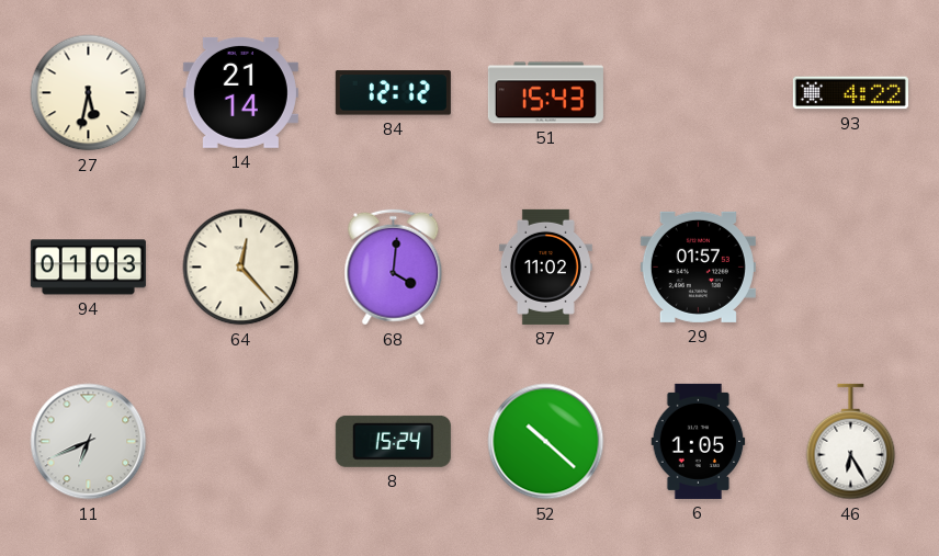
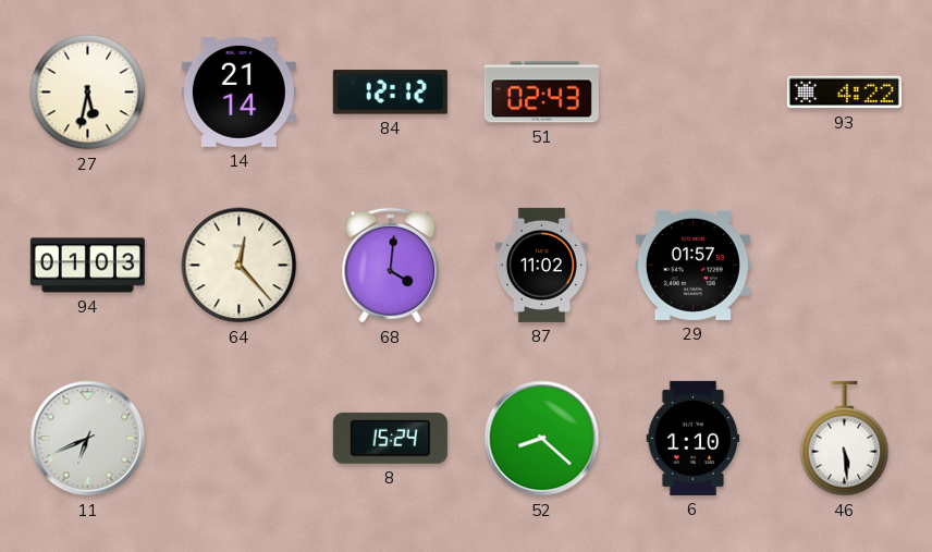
51: 15:43 -> 02:43
52: 10:22 -> 8:22
6: 1:05 -> 1:10
46: 6:25 -> 5:29
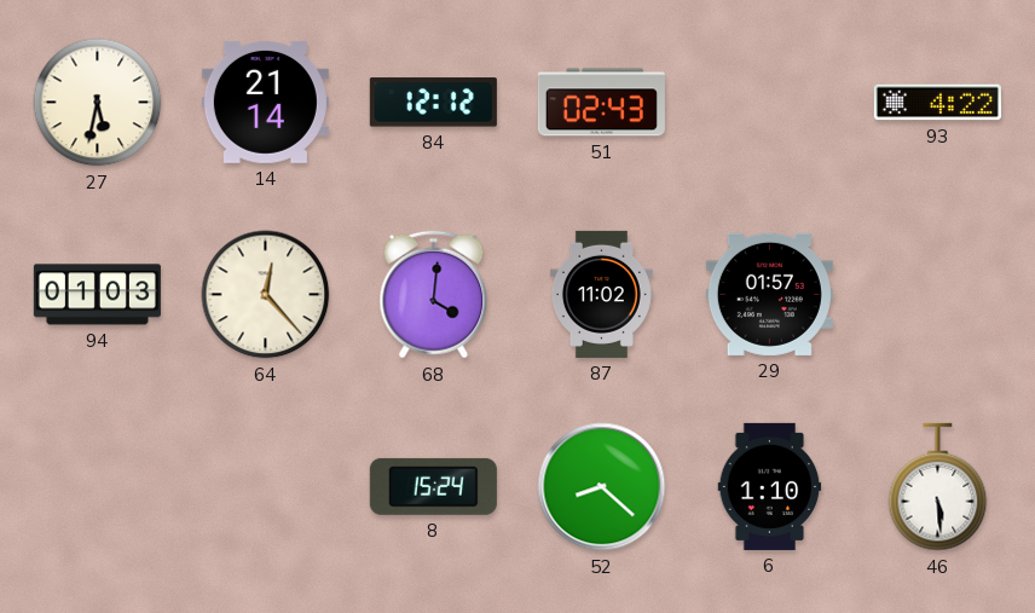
11: 6:41 -> none
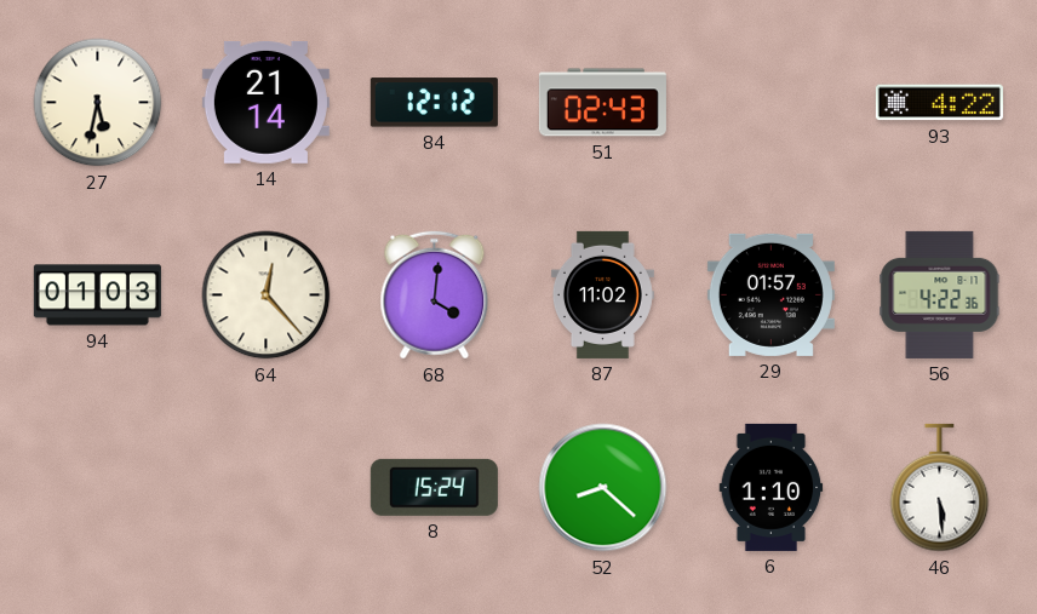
56: none -> 4:22
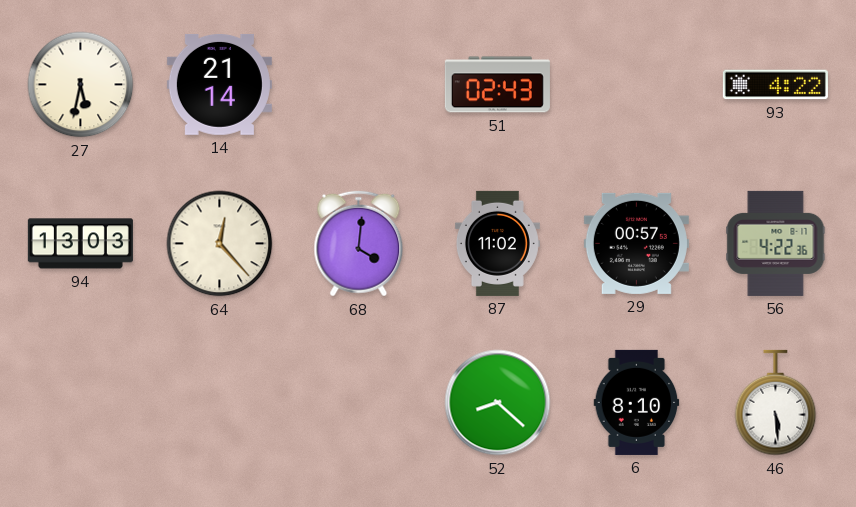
84: 12:12 -> none
94: 01:03 -> 13:03
29: 01:57 -> 00:57
8: 15:24 -> none
6: 1:10 -> 8:10
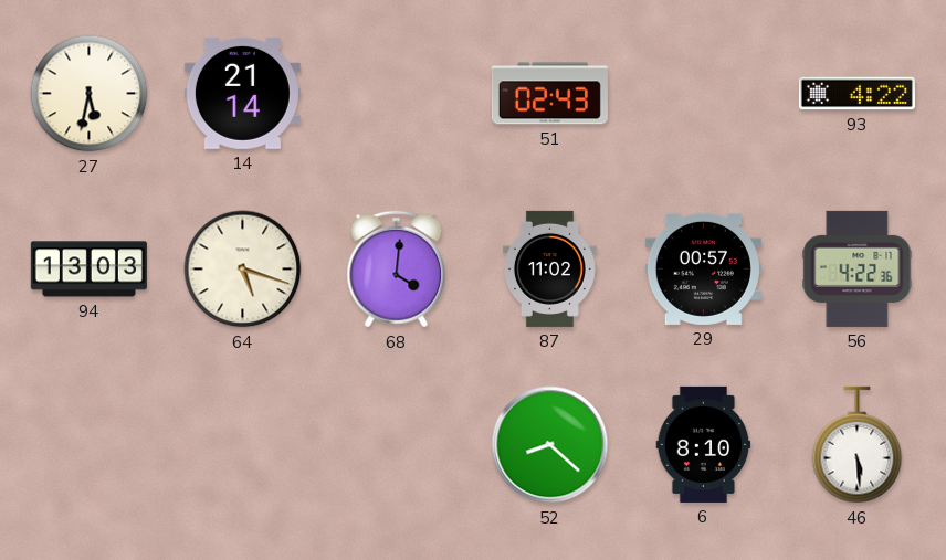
64: 12:23 -> 5:18
